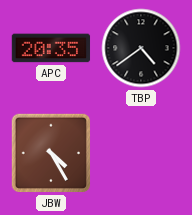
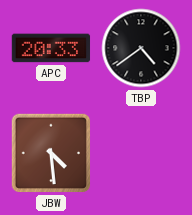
APC: 20:35 -> 20:33
JBW: 4:25 -> 4:29
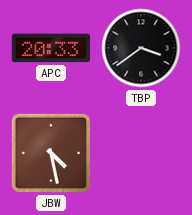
TBP: 4:39 -> 3:39
JBW: 4:29 -> 4:28
